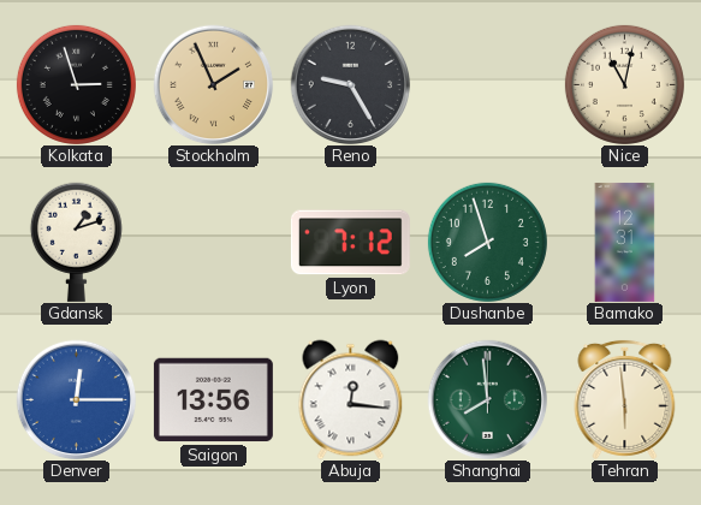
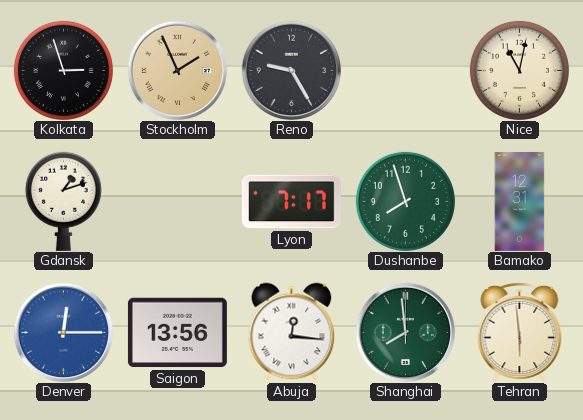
Lyon: 7:12 -> 7:17
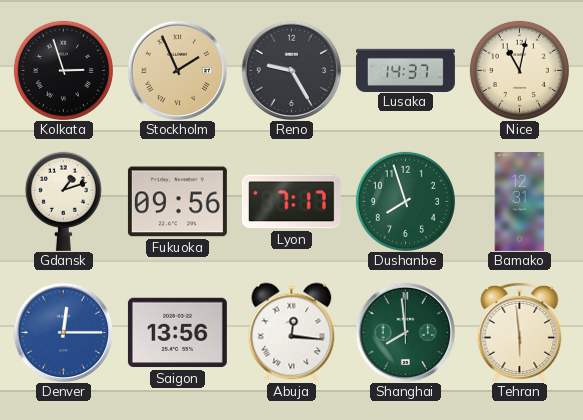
Lusaka: none -> 14:37
Fukuoka: none -> 09:56
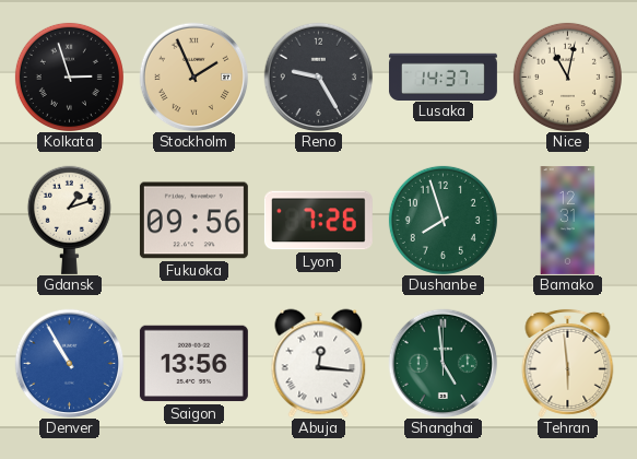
Lyon: 7:17 -> 7:26
Denver: 12:15 -> 10:55
Shanghai: 7:59 -> 4:59
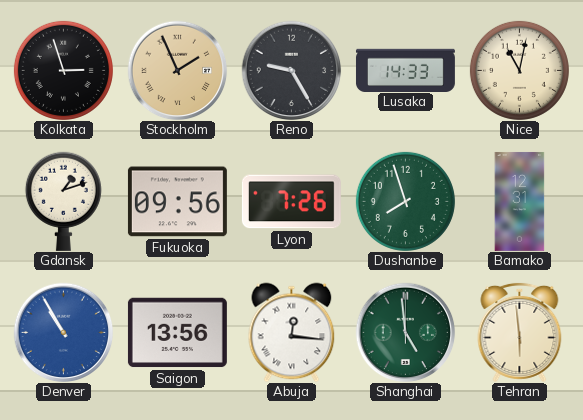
Lusaka: 14:37 -> 14:33
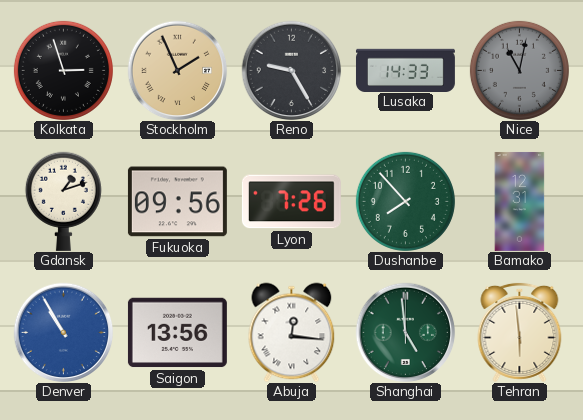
Nice dial: cream -> grey
Dushanbe: 7:57 -> 7:53
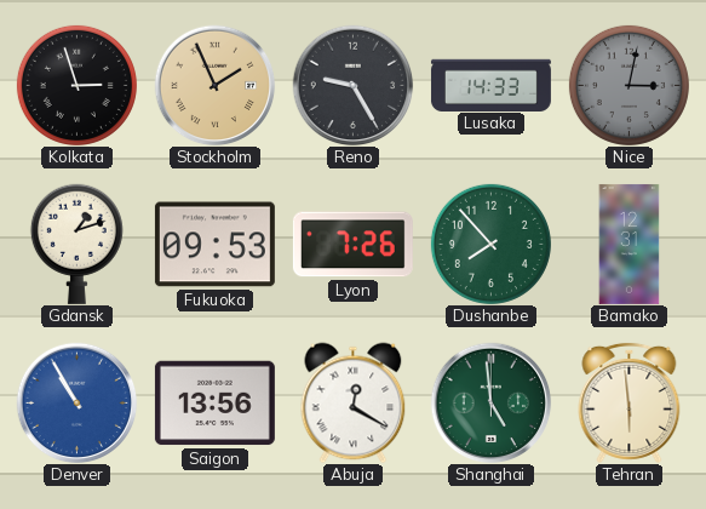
Nice: 11:02 -> 3:02
Fukuoka: 09:56 -> 09:53
Abuja: 12:16 -> 12:20
